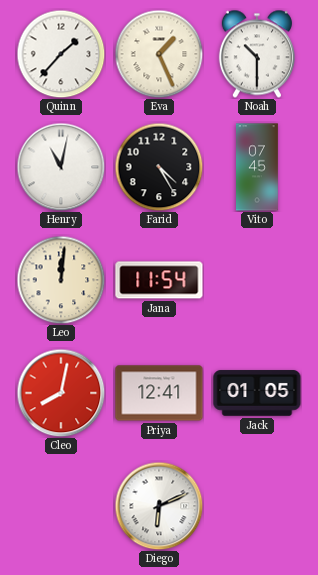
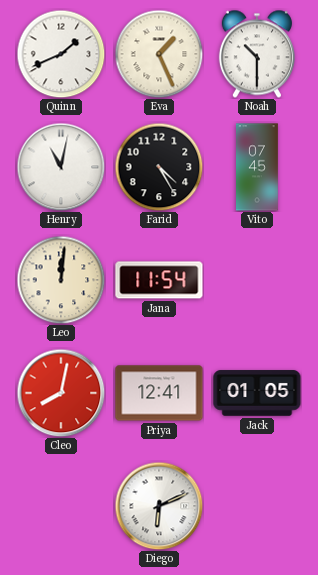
Quinn: 1:37 -> 1:41
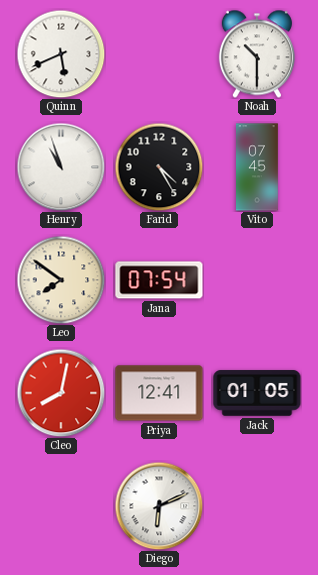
Quinn: 1:41 -> 5:41
Eva: 1:26 -> none
Henry: 11:02 -> 10:57
Leo: 12:01 -> 7:51
Jana: 11:54 -> 07:54
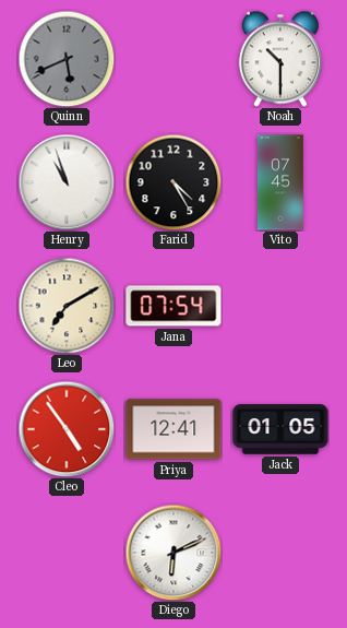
Quinn dial: white -> grey
Leo: 7:51 -> 7:10
Cleo: 8:02 -> 4:54
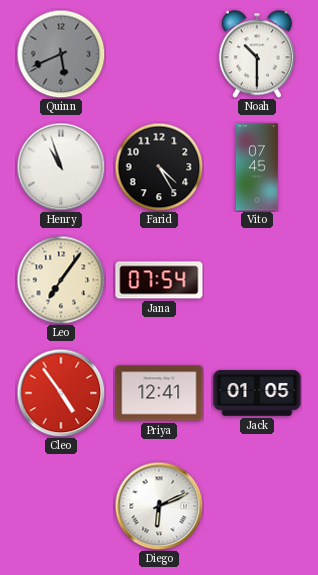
Leo: 7:10 -> 7:06
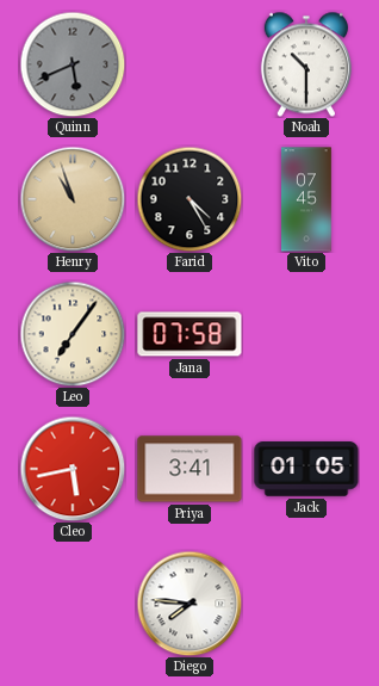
Henry dial: white -> champagne
Jana: 07:54 -> 07:58
Cleo: 4:54 -> 5:43
Priya: 12:41 -> 3:41
Diego: 6:11 -> 7:46
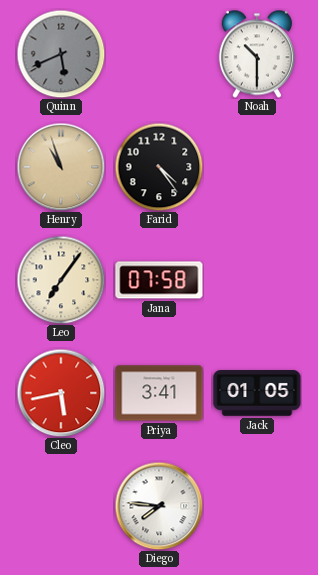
Farid: 4:25 -> 4:24
Vito: 07:45 -> none
